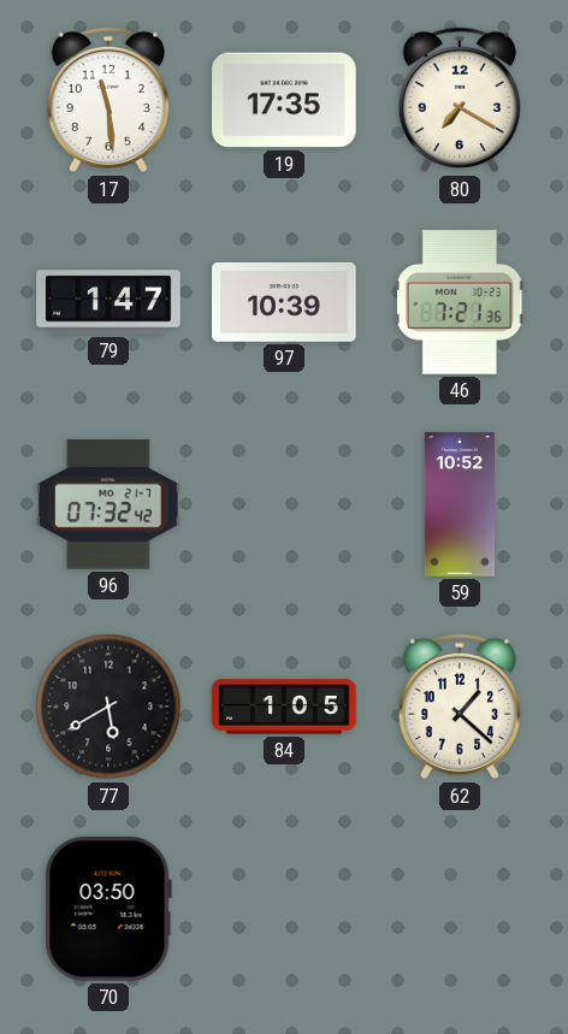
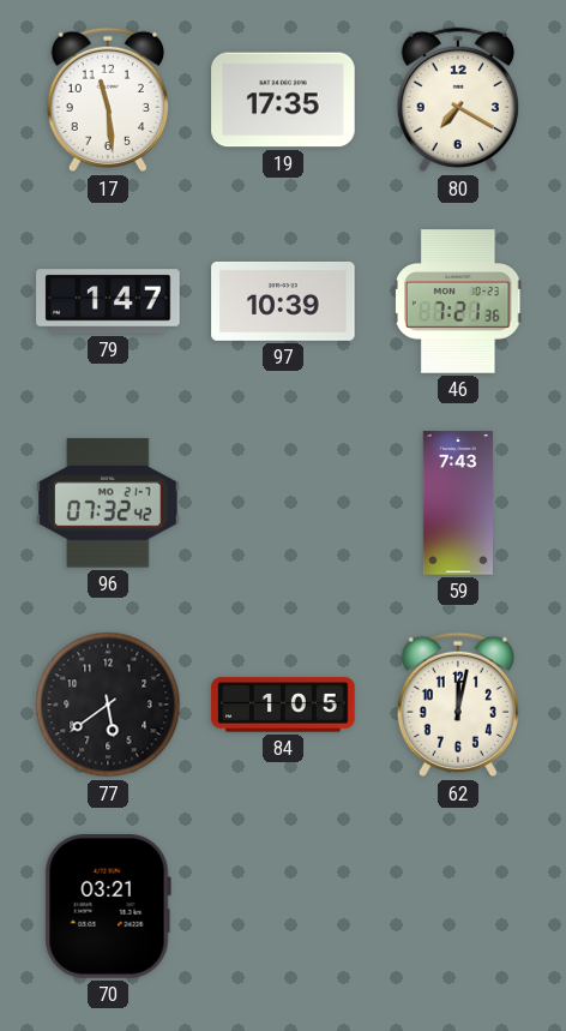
59: 10:52 -> 7:43
77: 5:40 -> 5:39
62: 1:22 -> 12:02
70: 03:50 -> 03:21
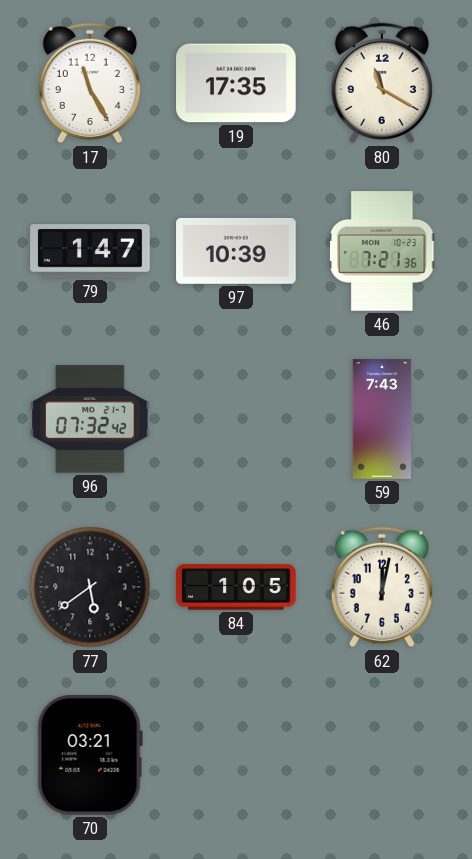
17: 11:29 -> 11:25
80: 7:20 -> 11:20
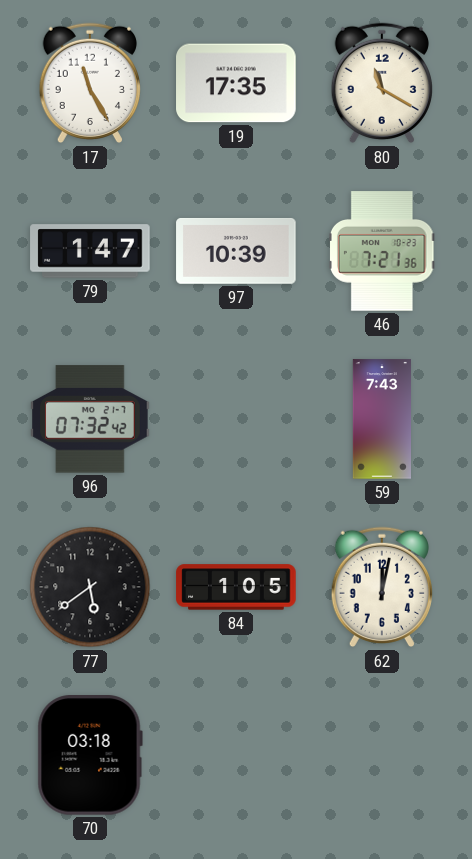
70: 03:21 -> 03:18
